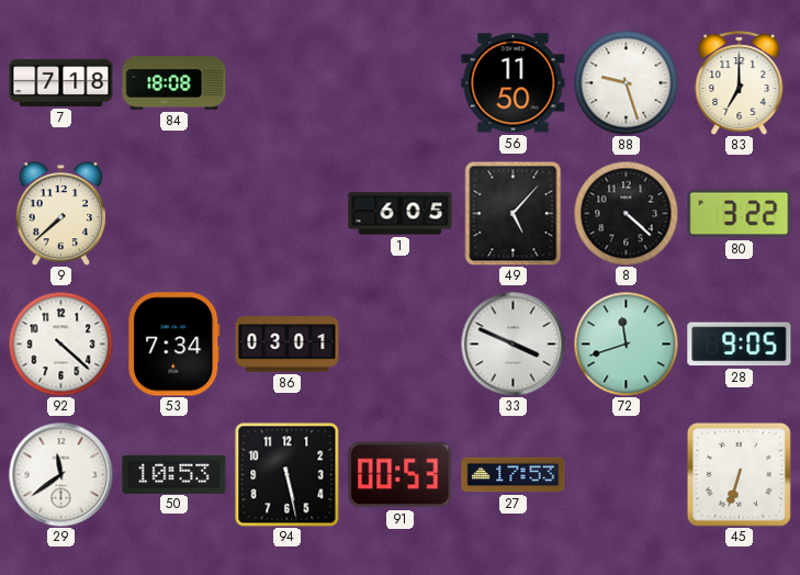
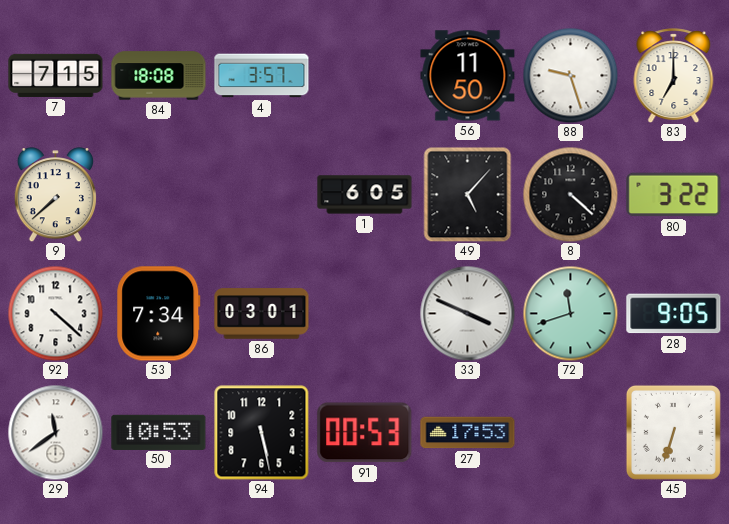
7: 7:18 -> 7:15
4: none -> 3:57
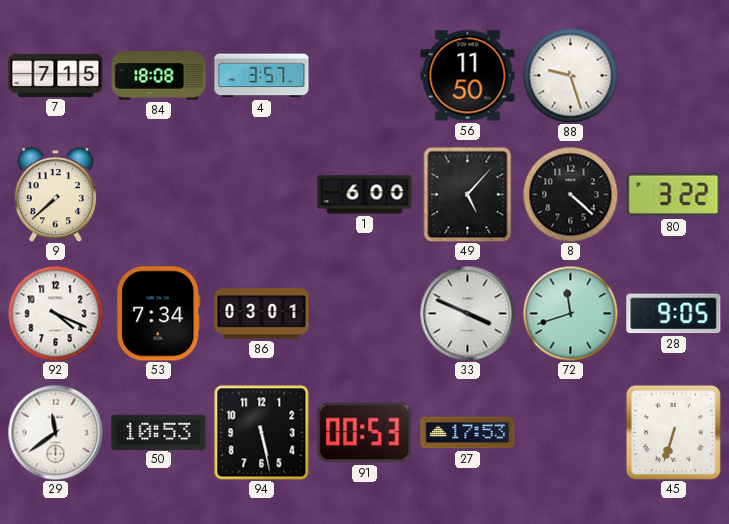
83: 7:00 -> none
1: 6:05 -> 6:00
92: 4:22 -> 4:19
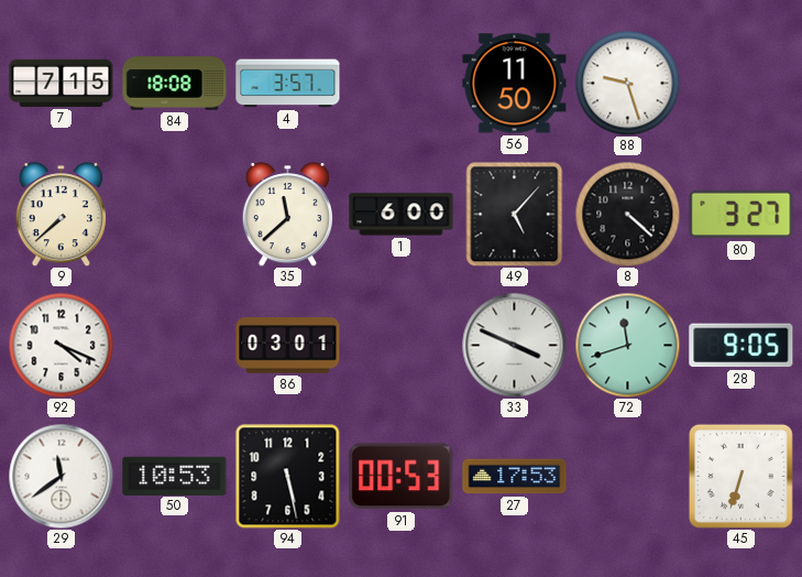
35: none -> 11:38
80: 3:22 -> 3:27
53: 7:34 -> none
